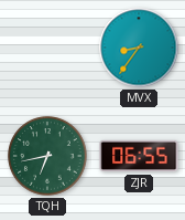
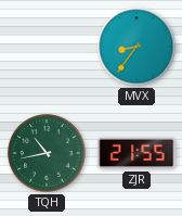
TQH: 6:43 -> 10:43
ZJR: 06:55 -> 21:55
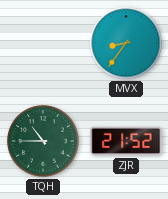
TQH: 10:43 -> 10:45
ZJR: 21:55 -> 21:52
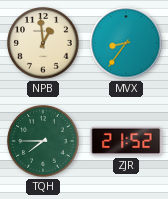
NPB: none -> 12:59
TQH: 10:45 -> 7:45
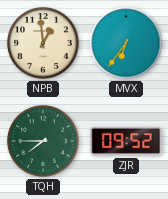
MVX: 8:36 -> 6:36
ZJR: 21:52 -> 09:52
